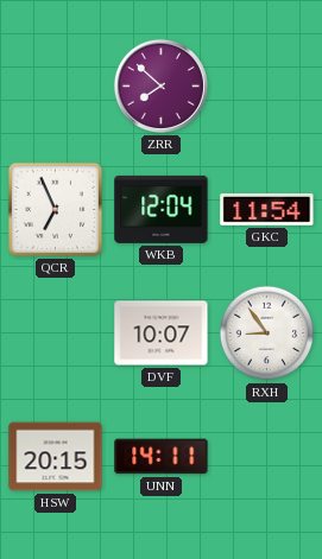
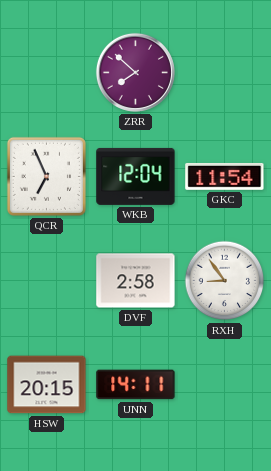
DVF: 10:07 -> 2:58
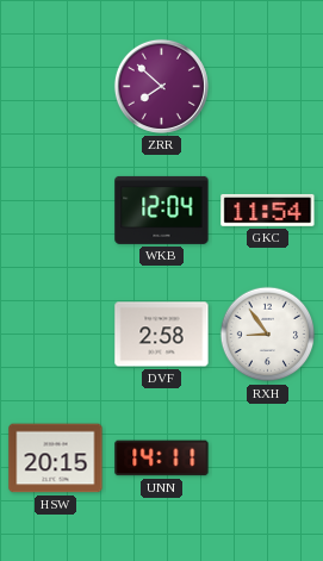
QCR: 6:56 -> none
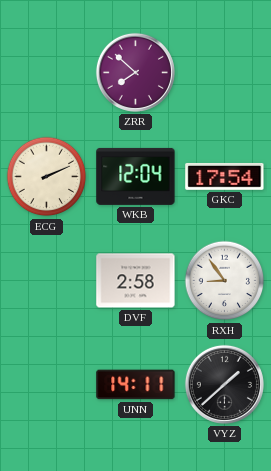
ECG: none -> 2:11
GKC: 11:54 -> 17:54
HSW: 20:15 -> none
VYZ: none -> 1:38
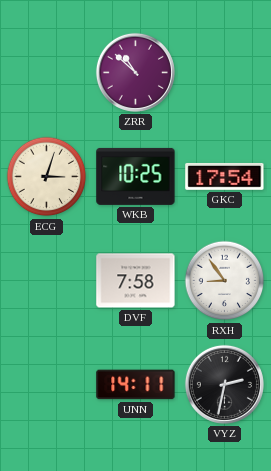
ZRR: 7:52 -> 10:52
ECG: 2:11 -> 3:03
WKB: 12:04 -> 10:25
DVF: 2:58 -> 7:58
VYZ: 1:38 -> 2:32
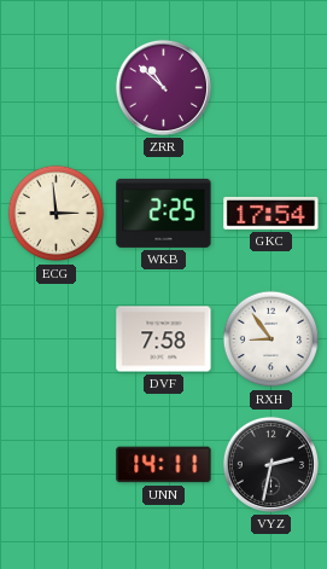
ECG: 3:03 -> 2:59
WKB: 10:25 -> 2:25
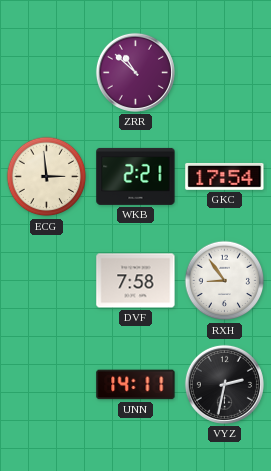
WKB: 2:25 -> 2:21
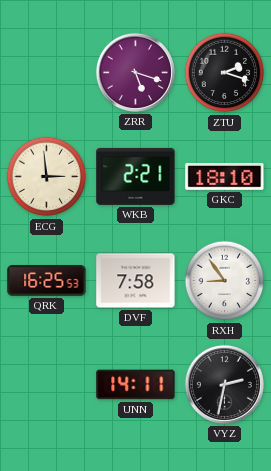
ZRR: 10:52 -> 5:18
ZTU: none -> 2:18
GKC: 17:54 -> 18:10
QRK: none -> 16:25
